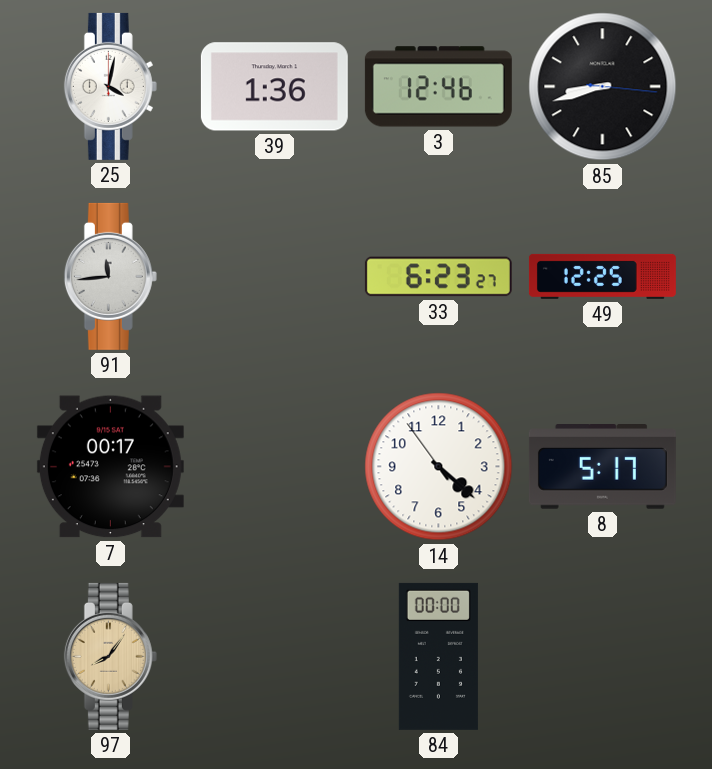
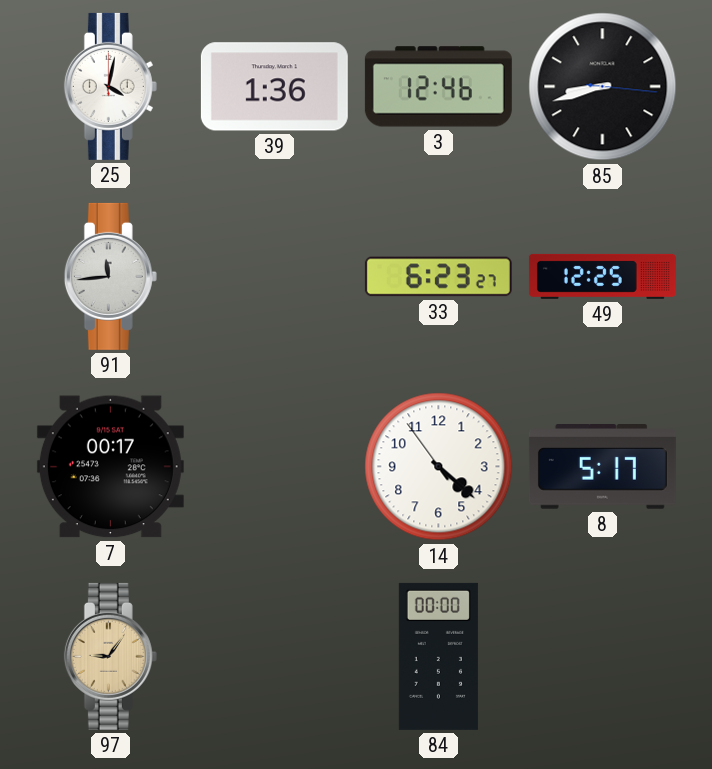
97: 8:06 -> 9:06
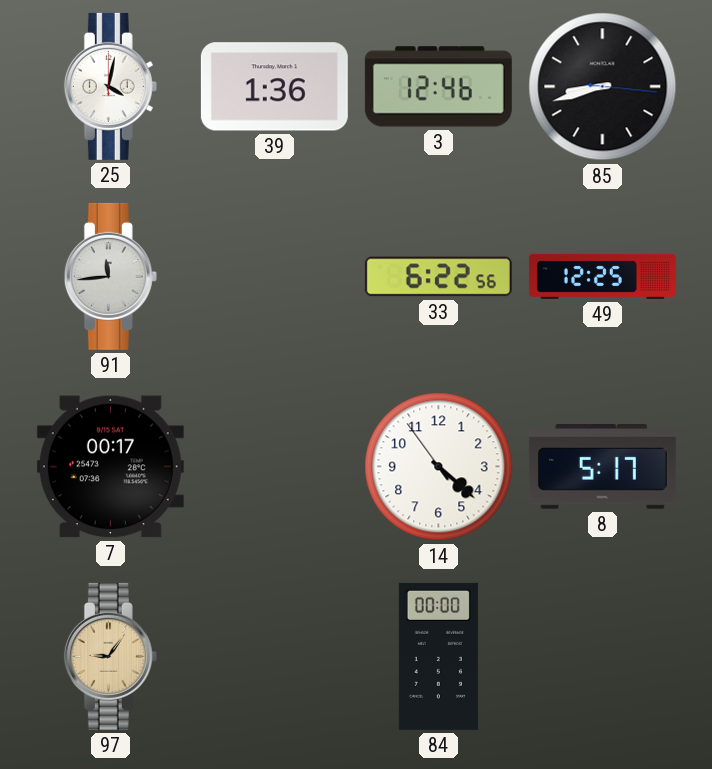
33: 6:23 -> 6:22
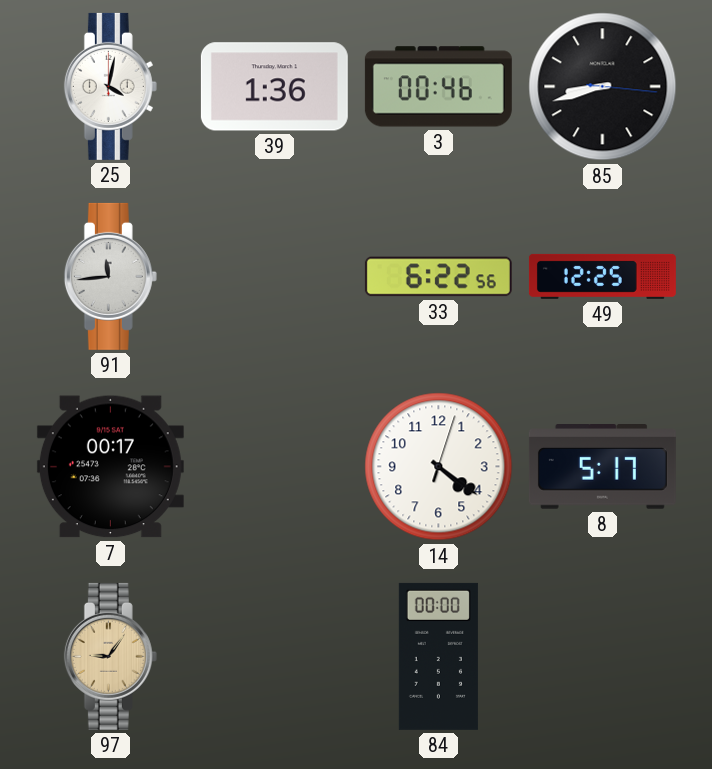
3: 12:46 -> 00:46
14: 4:21:54 -> 4:21:03
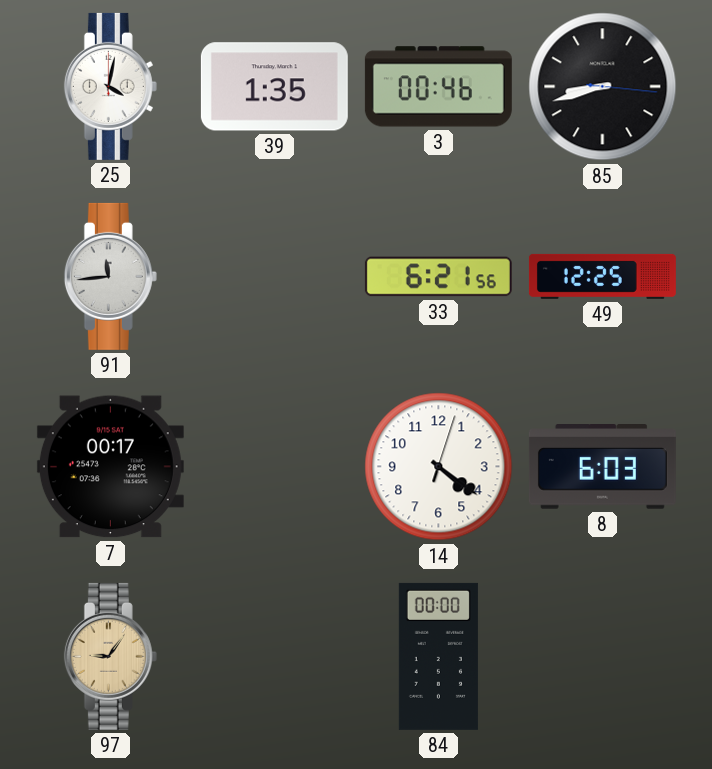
39: 1:36 -> 1:35
33: 6:22 -> 6:21
8: 5:17 -> 6:03
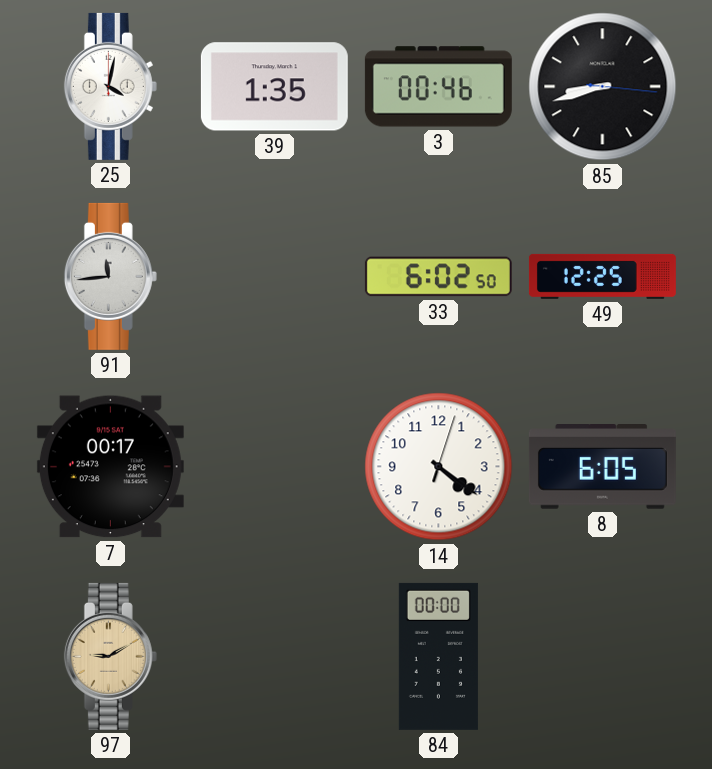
33: 6:21 -> 6:02
8: 6:03 -> 6:05
97: 9:06 -> 9:10
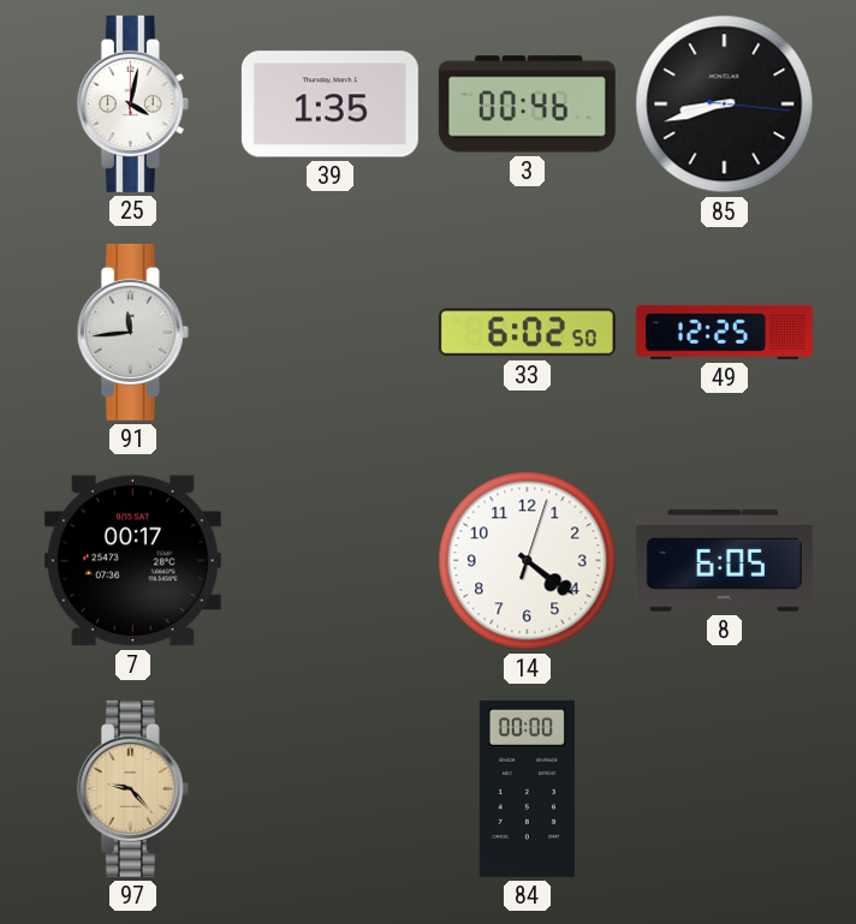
97: 9:10 -> 9:23
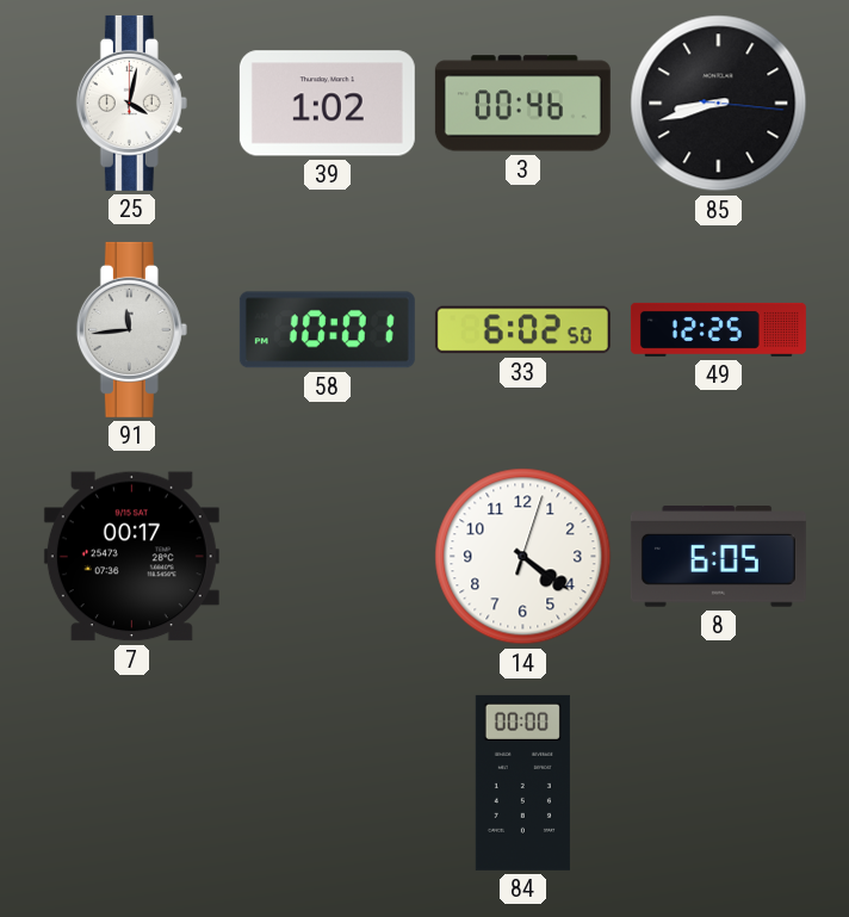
39: 1:35 -> 1:02
58: none -> 10:01
97: 9:23 -> none
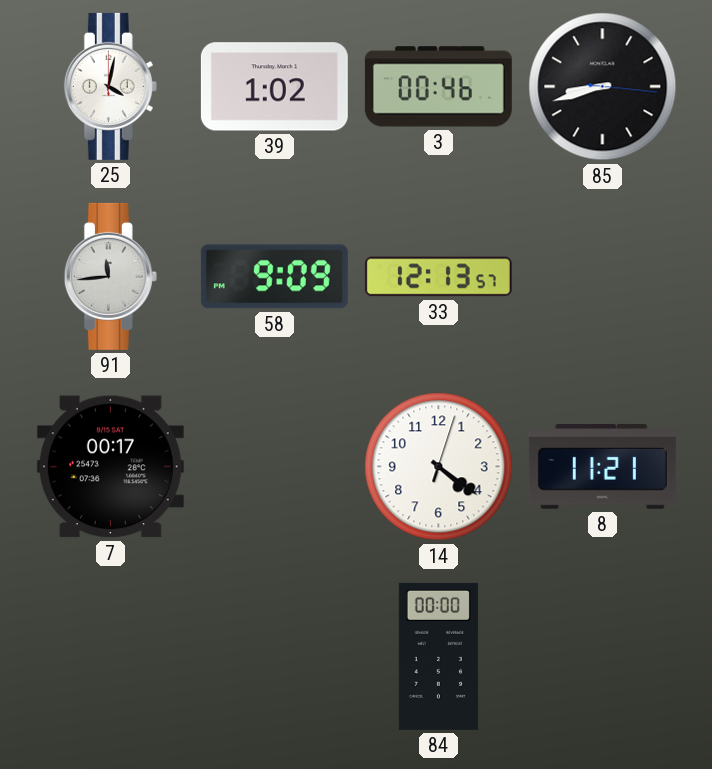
58: 10:01 -> 9:09
33: 6:02 -> 12:13
49: 12:25 -> none
8: 6:05 -> 11:21
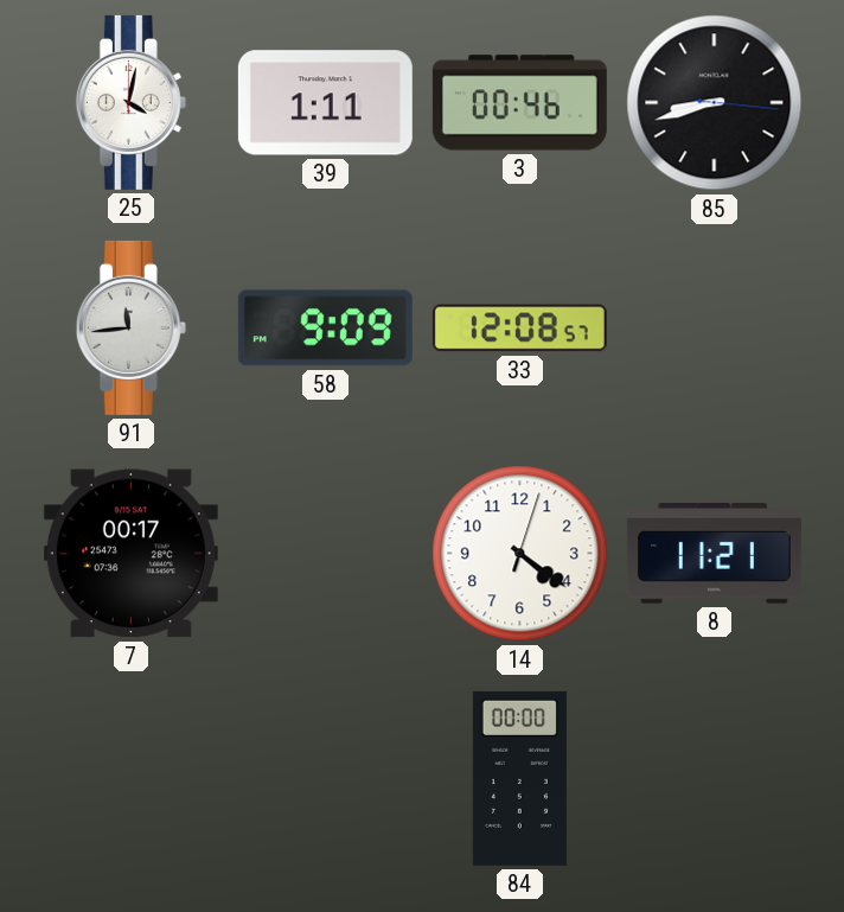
39: 1:02 -> 1:11
33: 12:13 -> 12:08
